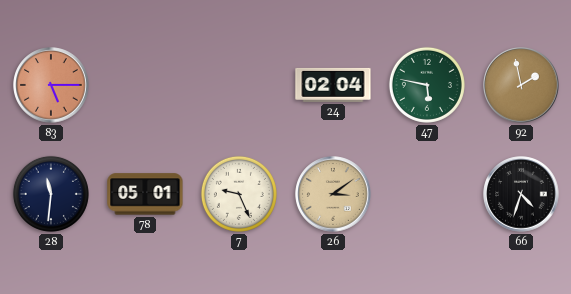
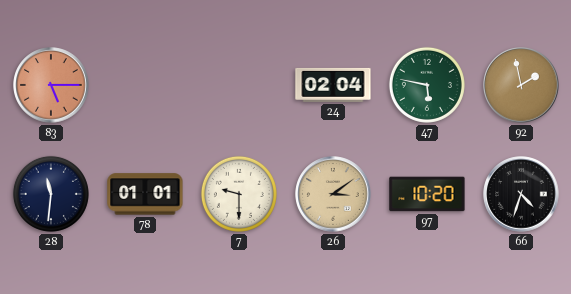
78: 05:01 -> 01:01
7: 9:26 -> 9:30
97: none -> 10:20
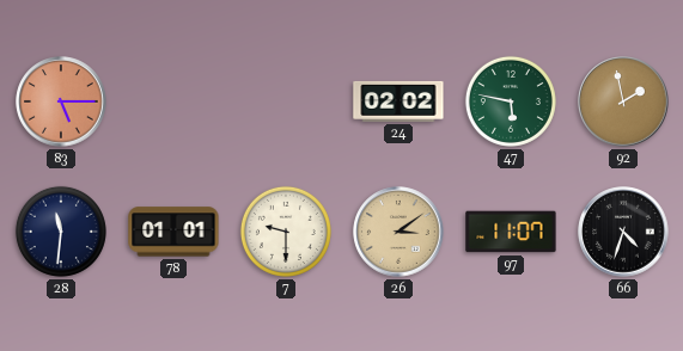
24: 02:04 -> 02:02
97: 10:20 -> 11:07
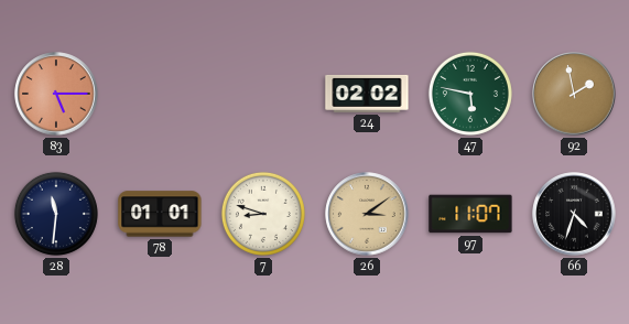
7: 9:30 -> 8:48
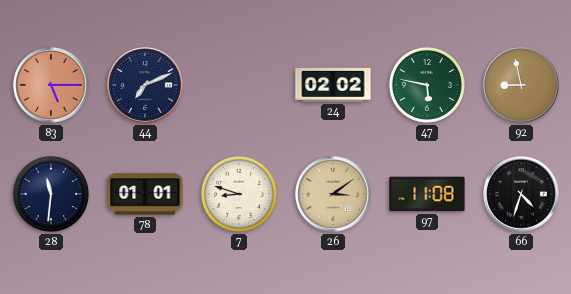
44: none -> 7:11
92: 1:58 -> 8:58
97: 11:07 -> 11:08
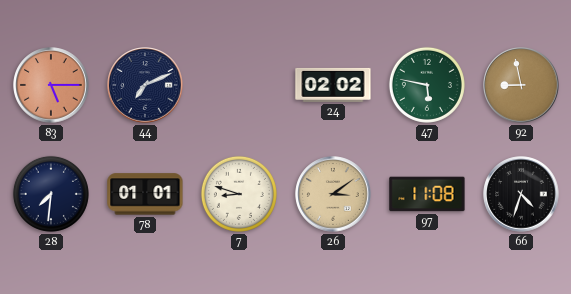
28: 11:31 -> 7:31
